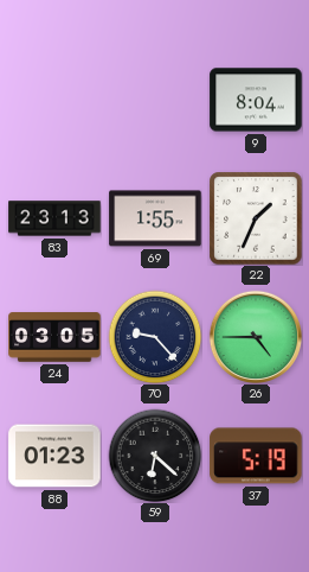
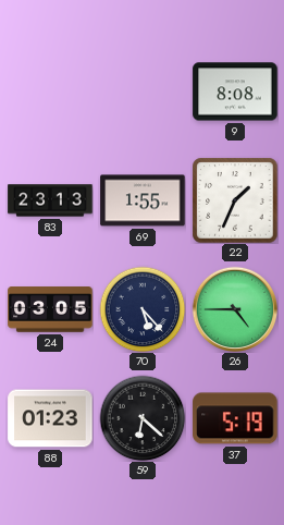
9: 8:04 -> 8:08
70: 9:23 -> 5:23
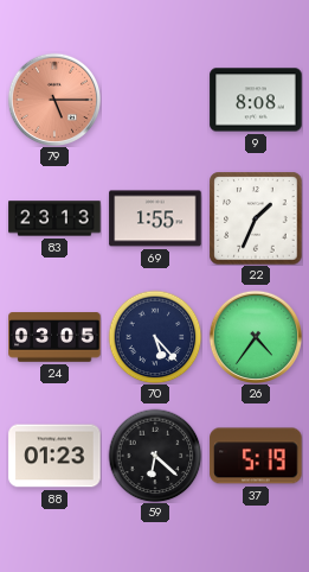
79: none -> 5:15
26: 4:45 -> 4:36
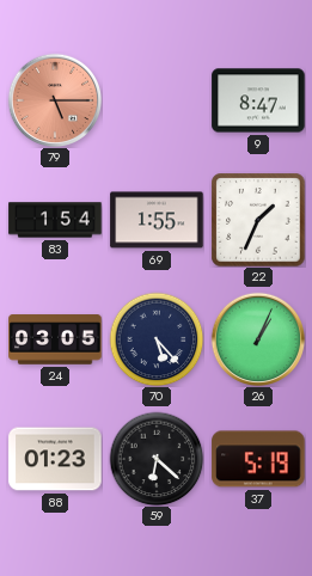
9: 8:08 -> 8:47
83: 23:13 -> 1:54
26: 4:36 -> 1:04
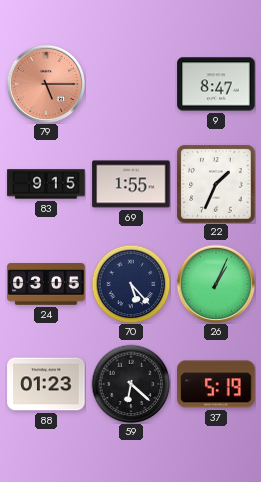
83: 1:54 -> 9:15
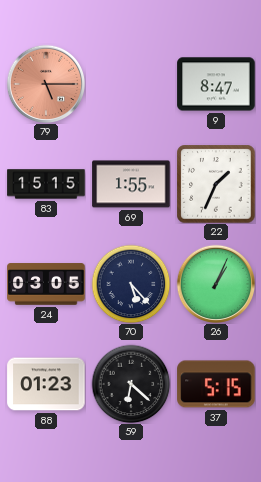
83: 9:15 -> 15:15
37: 5:19 -> 5:15
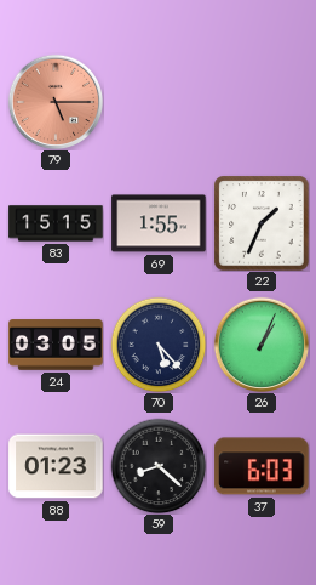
9: 8:47 -> none
59: 6:22 -> 8:22
37: 5:15 -> 6:03
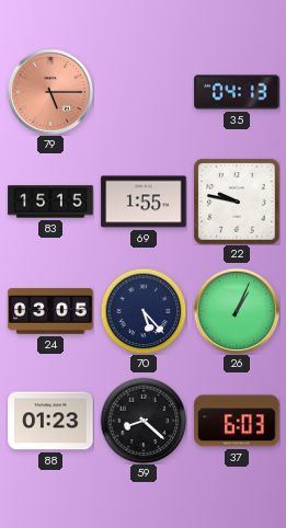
35: none -> 04:13
22: 1:34 -> 9:47
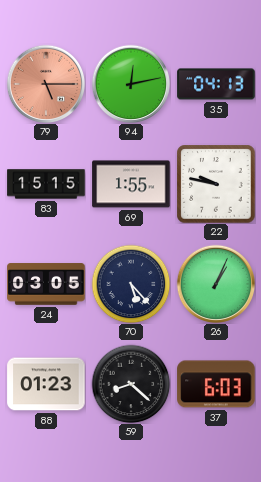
94: none -> 12:13
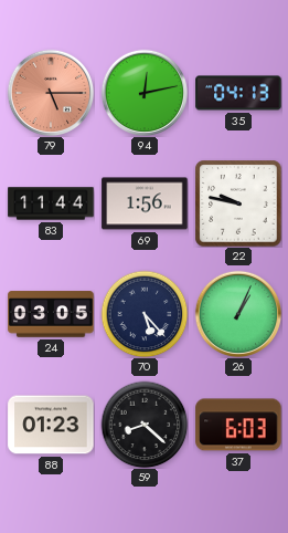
83: 15:15 -> 11:44
69: 1:55 -> 1:56
